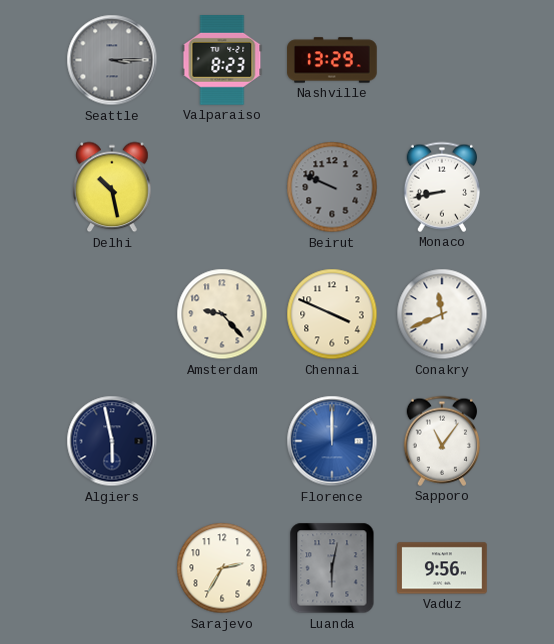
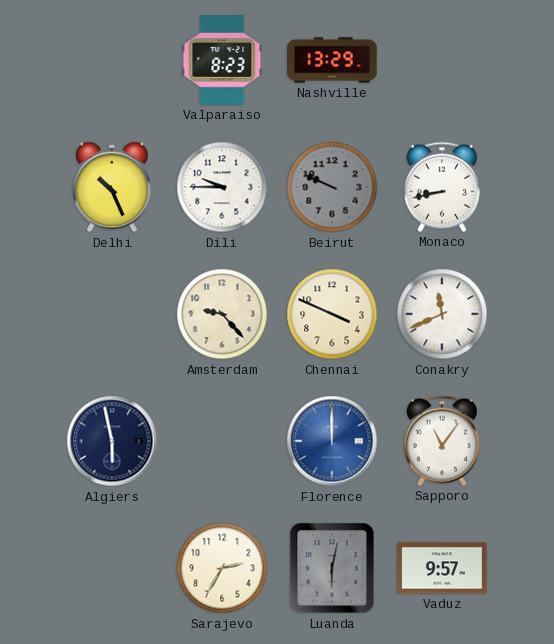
Seattle: 3:15 -> none
Delhi: 10:28 -> 10:26
Dili: none -> 9:45
Vaduz: 9:56 -> 9:57
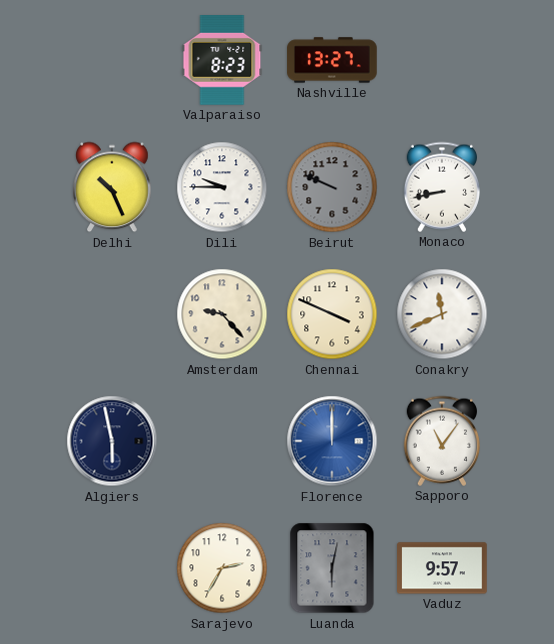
Nashville: 13:29 -> 13:27
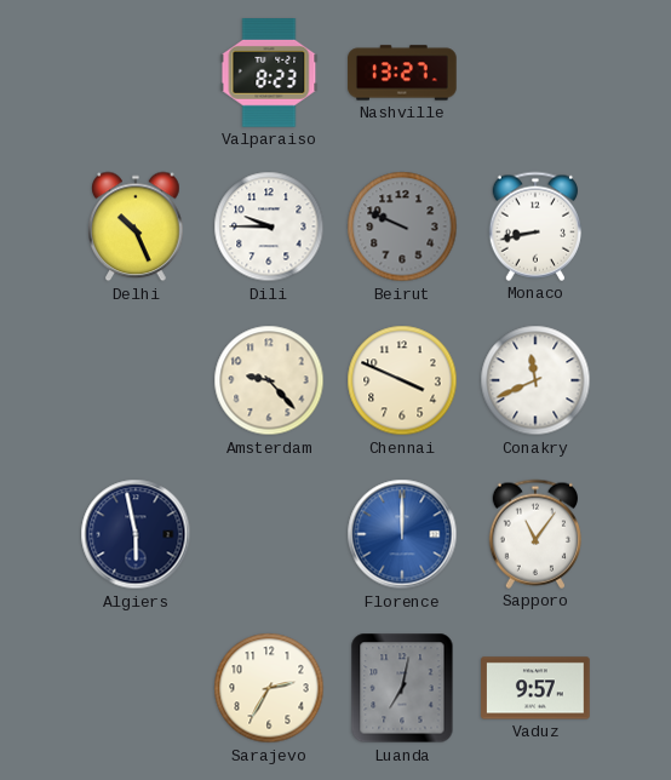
Luanda: 6:02 -> 7:02
